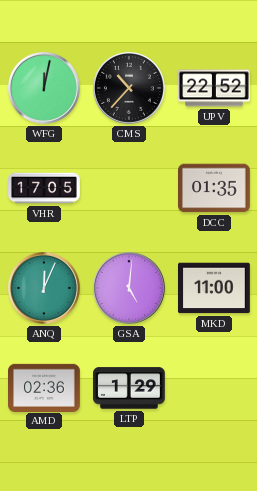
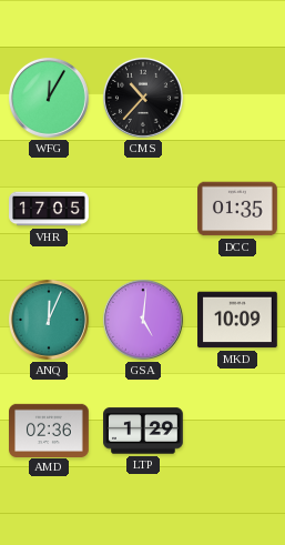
WFG: 12:02 -> 12:05
UPV: 22:52 -> none
MKD: 11:00 -> 10:09
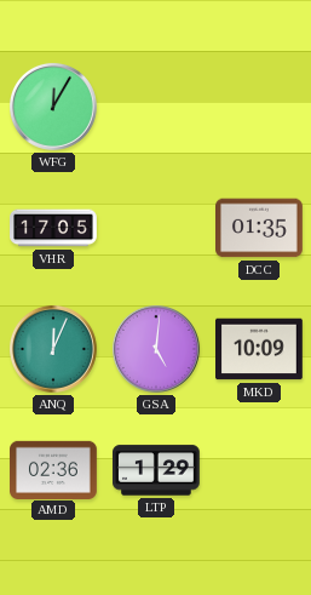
CMS: 10:37 -> none
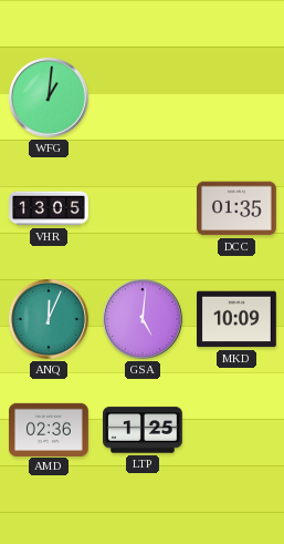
WFG: 12:05 -> 1:01
VHR: 17:05 -> 13:05
LTP: 1:29 -> 1:25
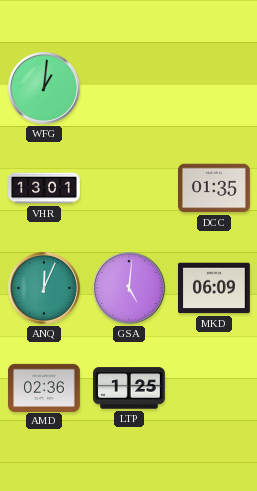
VHR: 13:05 -> 13:01
MKD: 10:09 -> 06:09
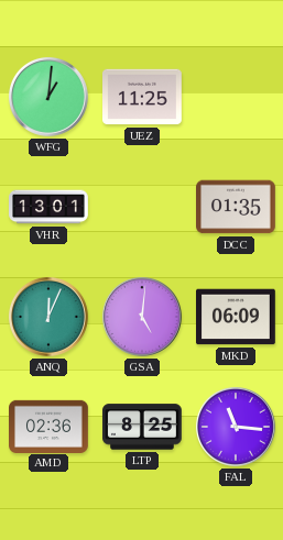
UEZ: none -> 11:25
LTP: 1:25 -> 8:25
FAL: none -> 11:16
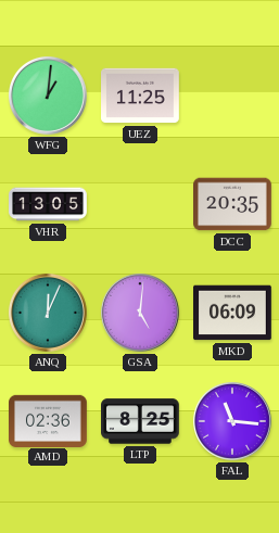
VHR: 13:01 -> 13:05
DCC: 01:35 -> 20:35
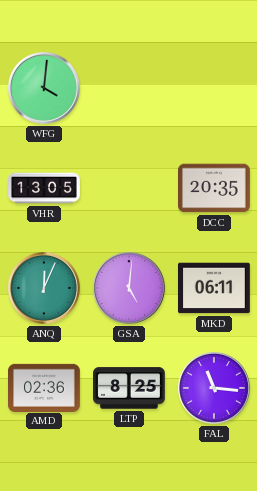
WFG: 1:01 -> 4:01
UEZ: 11:25 -> none
MKD: 06:09 -> 06:11
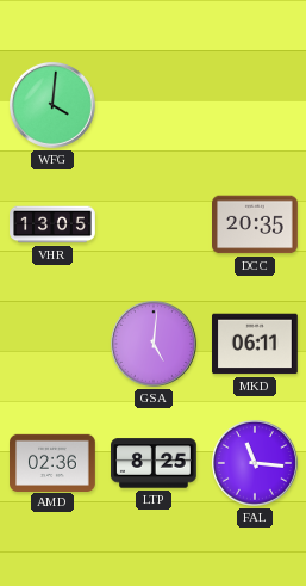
ANQ: 12:04 -> none
